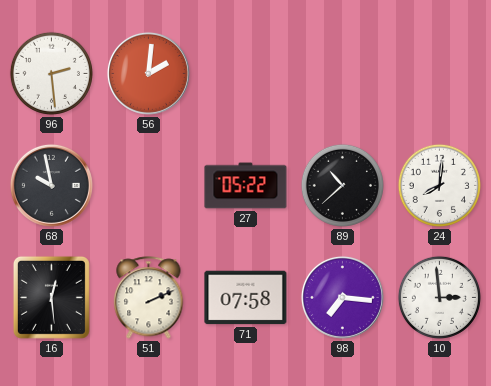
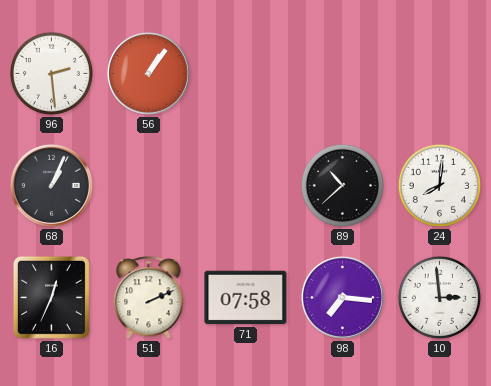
56: 2:01 -> 1:06
68: 9:58 -> 1:04
27: 05:22 -> none
16: 12:29 -> 12:34
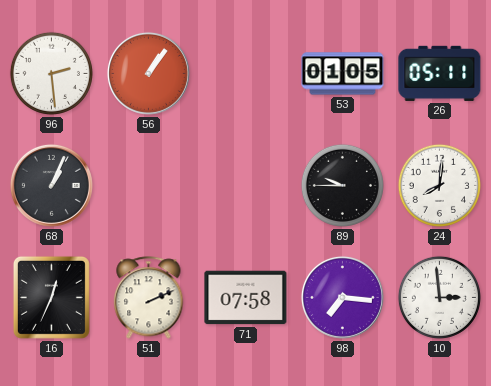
53: none -> 01:05
26: none -> 05:11
89: 10:38 -> 9:45
